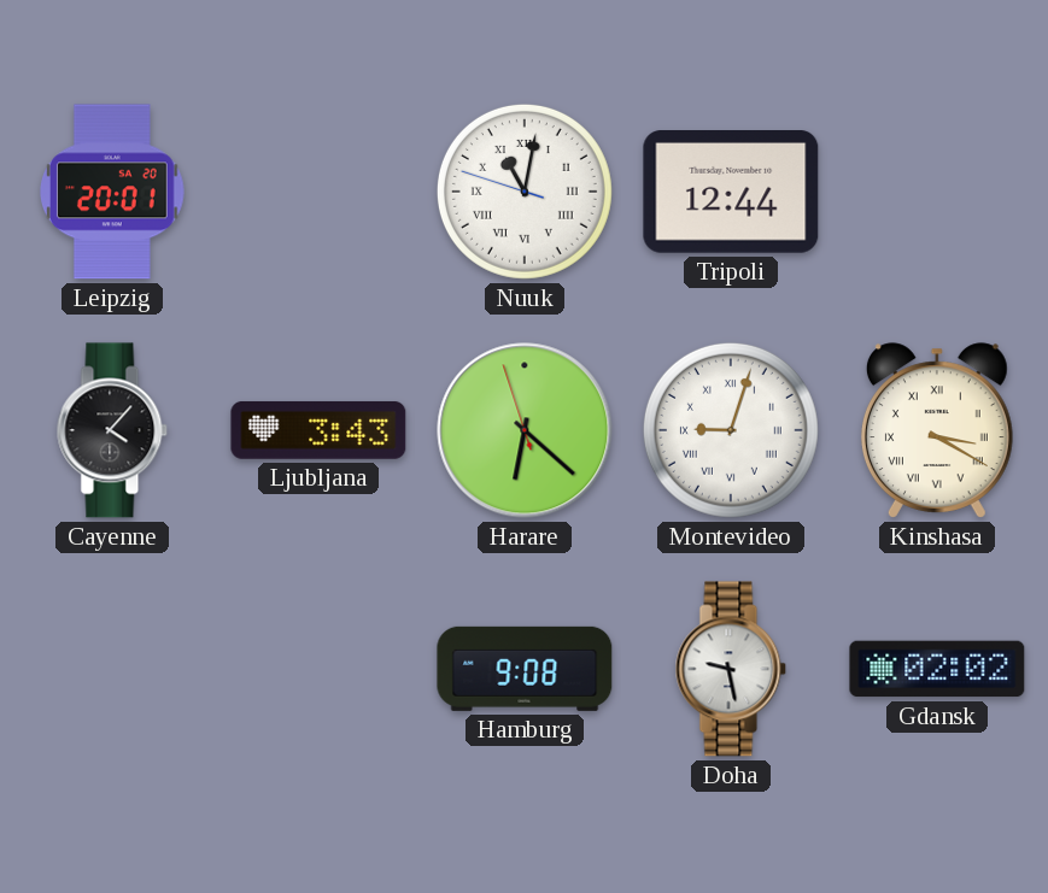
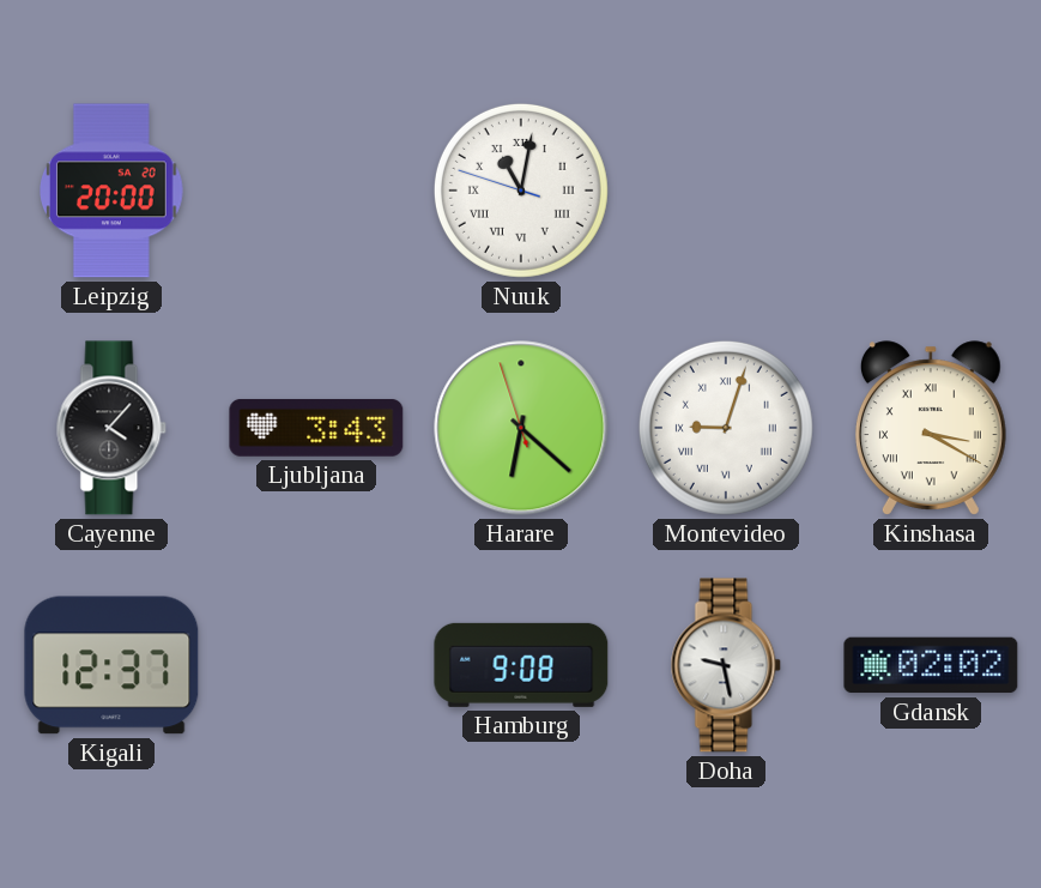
Leipzig: 20:01 -> 20:00
Tripoli: 12:44 -> none
Kigali: none -> 12:37
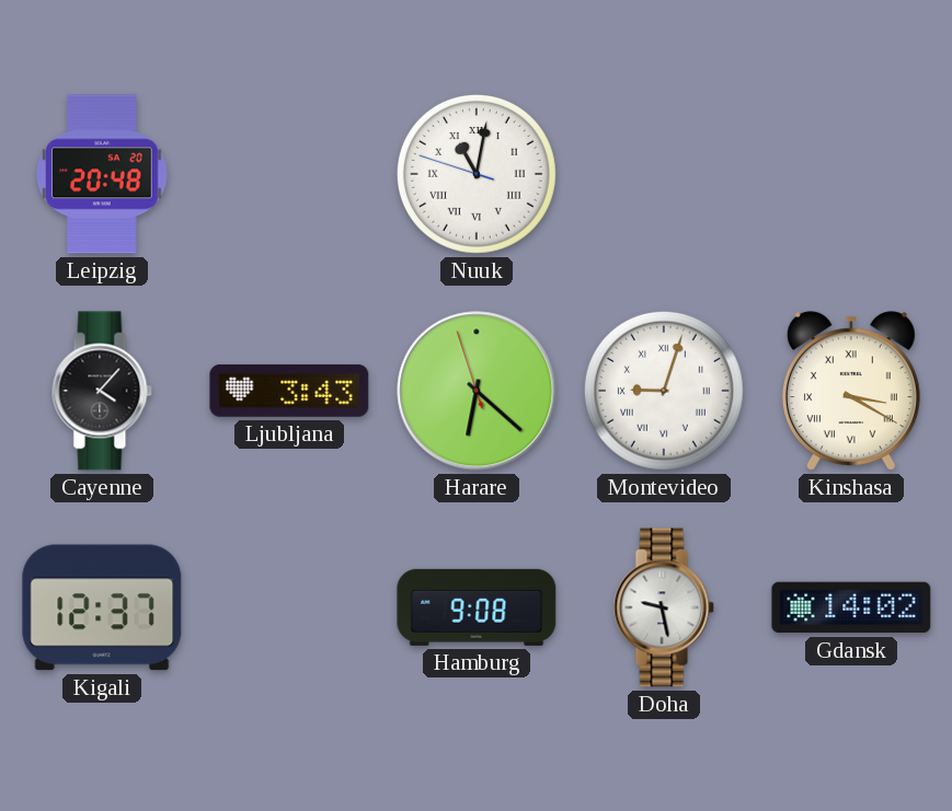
Leipzig: 20:00 -> 20:48
Gdansk: 02:02 -> 14:02
